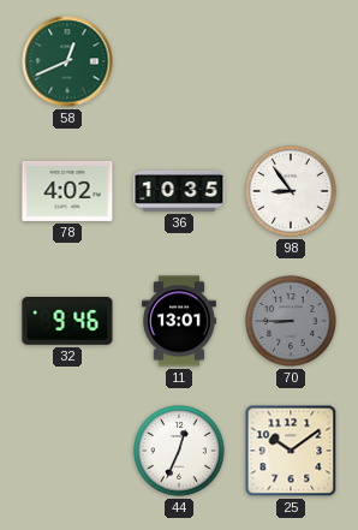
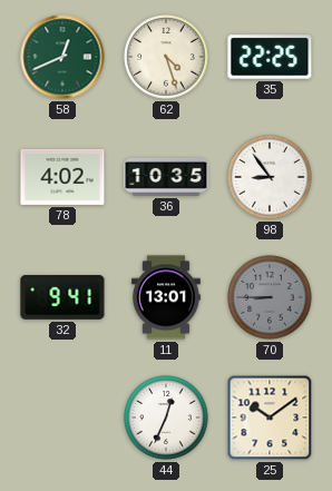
62: none -> 4:27
35: none -> 22:25
32: 9:46 -> 9:41
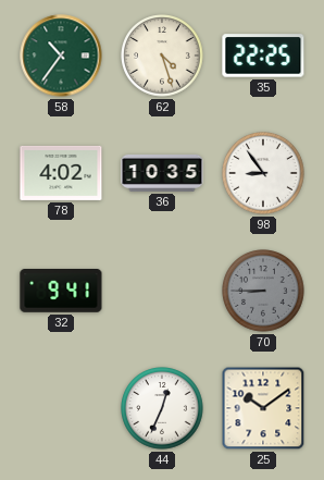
58: 12:41 -> 10:36
11: 13:01 -> none
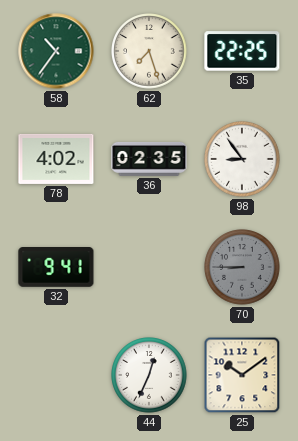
62: 4:27 -> 7:27
36: 10:35 -> 02:35
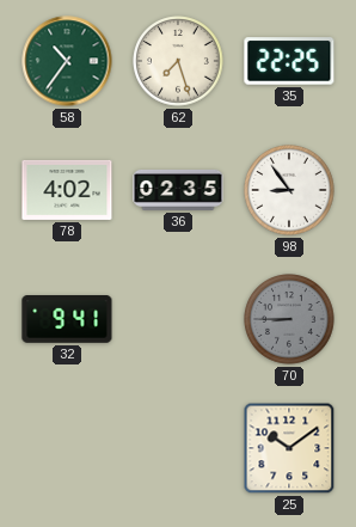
44: 12:34 -> none
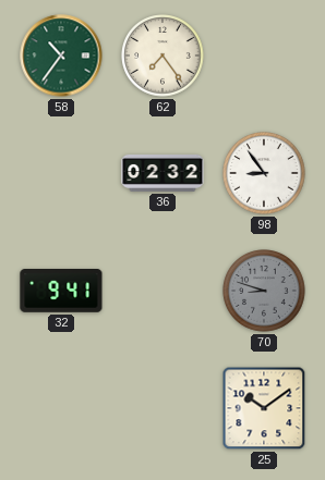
62: 7:27 -> 7:24
35: 22:25 -> none
78: 4:02 -> none
36: 02:35 -> 02:32
70: 8:45 -> 8:48
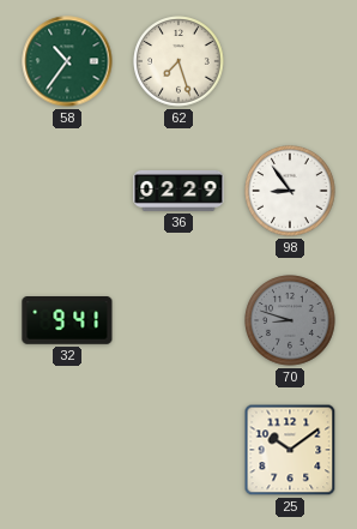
62: 7:24 -> 7:27
36: 02:32 -> 02:29
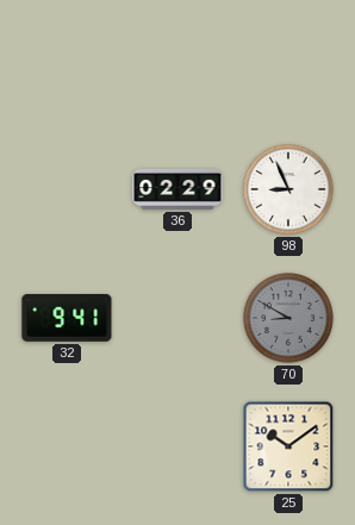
58: 10:36 -> none
62: 7:27 -> none
98: 8:54 -> 8:56
70: 8:48 -> 8:50
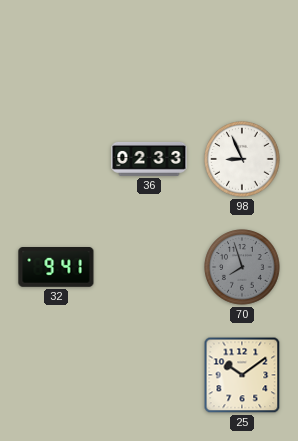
36: 02:29 -> 02:33
70: 8:50 -> 7:57
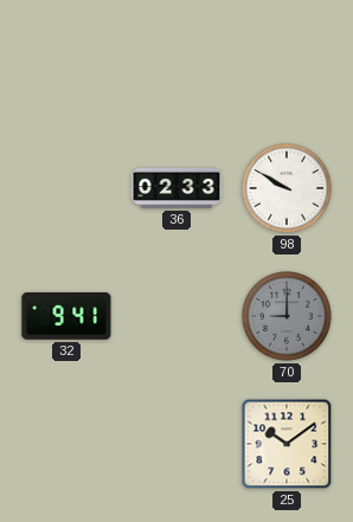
98: 8:56 -> 9:50
70: 7:57 -> 9:00
